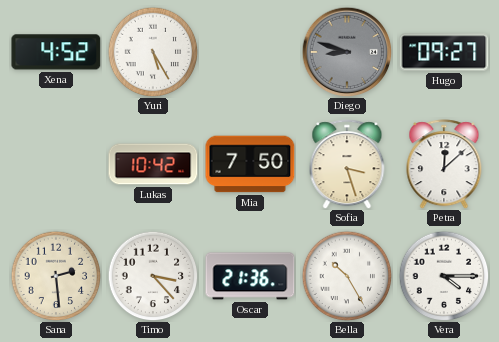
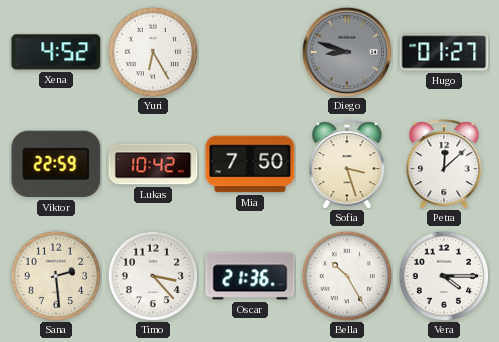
Yuri: 5:25 -> 6:25
Hugo: 09:27 -> 01:27
Viktor: none -> 22:59
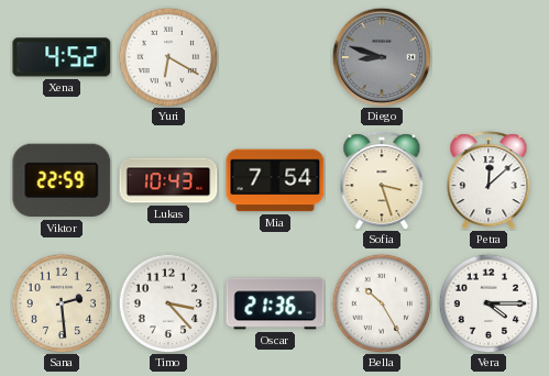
Yuri: 6:25 -> 6:20
Hugo: 01:27 -> none
Lukas: 10:42 -> 10:43
Mia: 7:50 -> 7:54
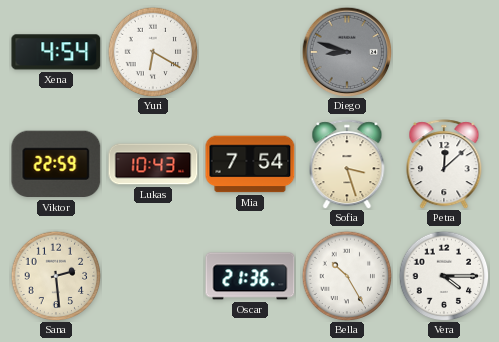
Xena: 4:52 -> 4:54
Timo: 3:23 -> none
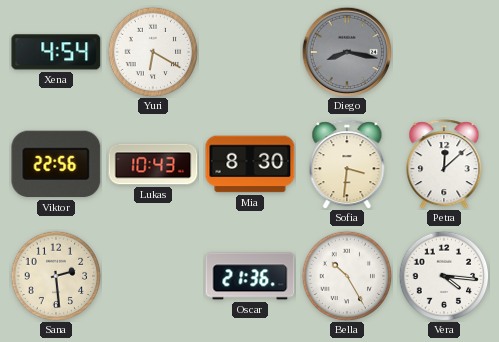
Diego: 8:48 -> 8:17
Viktor: 22:59 -> 22:56
Mia: 7:54 -> 8:30
Sofia: 3:27 -> 3:31
Vera: 4:15 -> 4:16
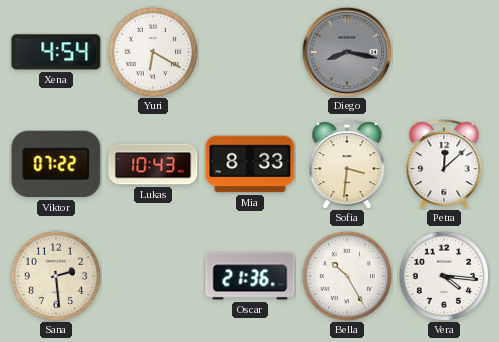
Viktor: 22:56 -> 07:22
Mia: 8:30 -> 8:33
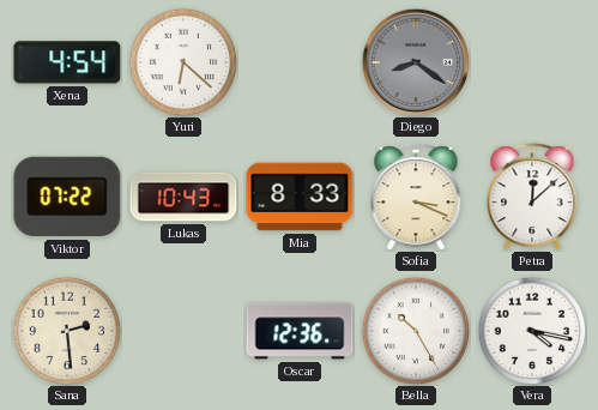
Yuri: 6:20 -> 6:22
Diego: 8:17 -> 8:21
Sofia: 3:31 -> 3:19
Oscar: 21:36 -> 12:36
Vera: 4:16 -> 4:17
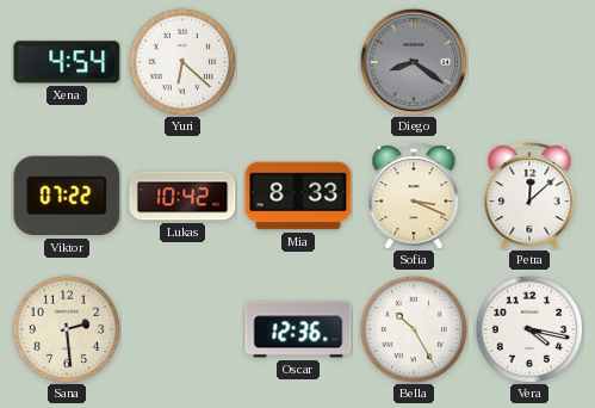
Lukas: 10:43 -> 10:42
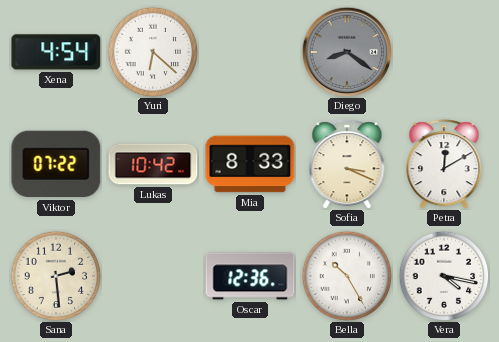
Petra: 12:08 -> 12:10
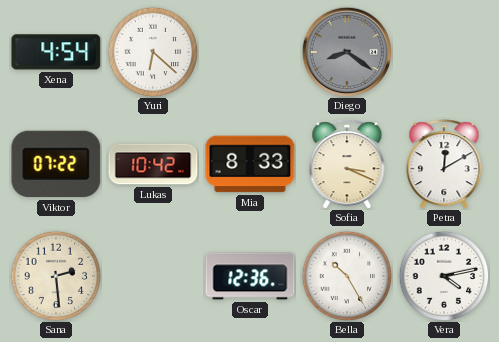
Vera: 4:17 -> 4:13
